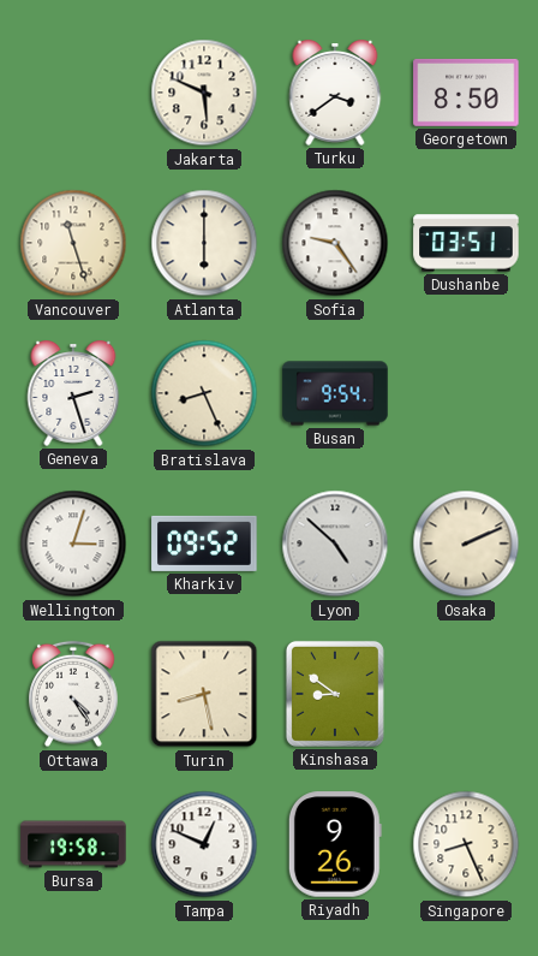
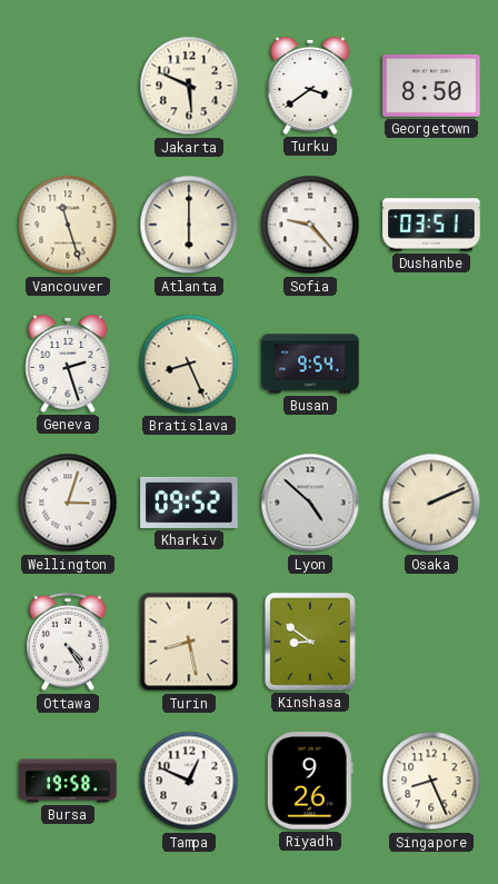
Sofia: 9:24 -> 9:23
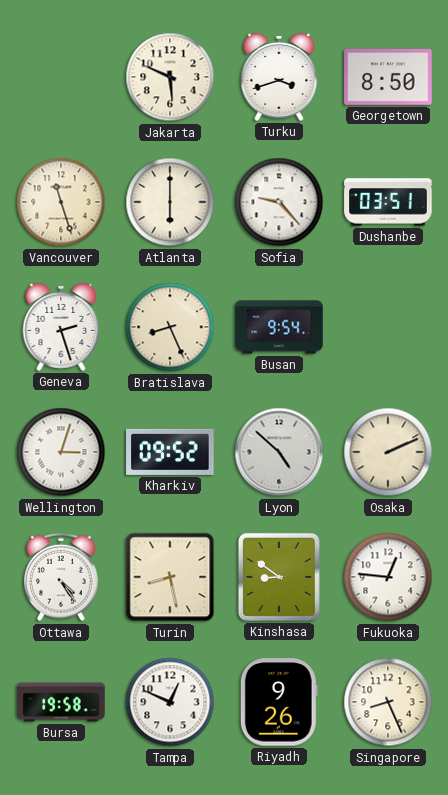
Turku: 3:39 -> 3:42
Fukuoka: none -> 12:46
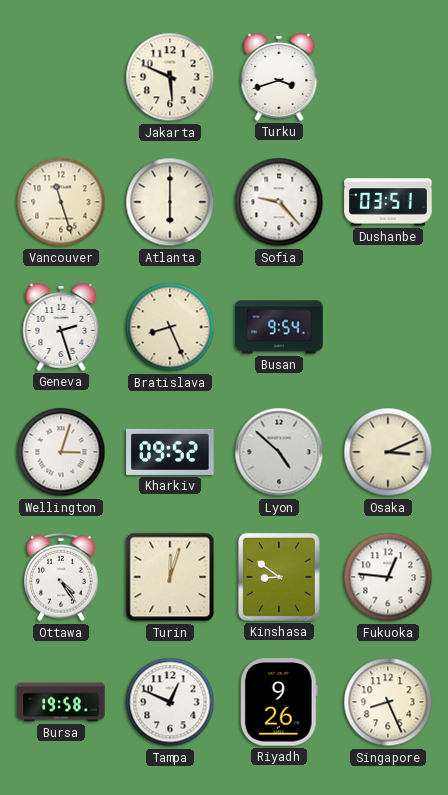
Georgetown: 8:50 -> none
Osaka: 2:11 -> 3:11
Turin: 8:28 -> 12:03
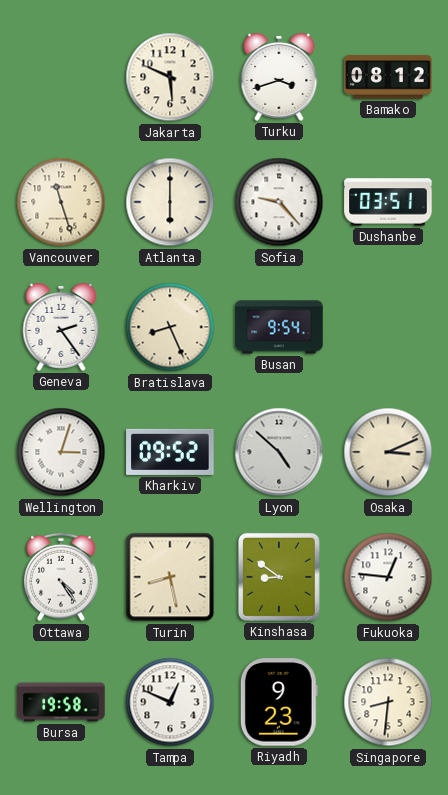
Bamako: none -> 08:12
Geneva: 2:27 -> 2:24
Turin: 12:03 -> 8:28
Riyadh: 9:26 -> 9:23
Singapore: 8:26 -> 8:31
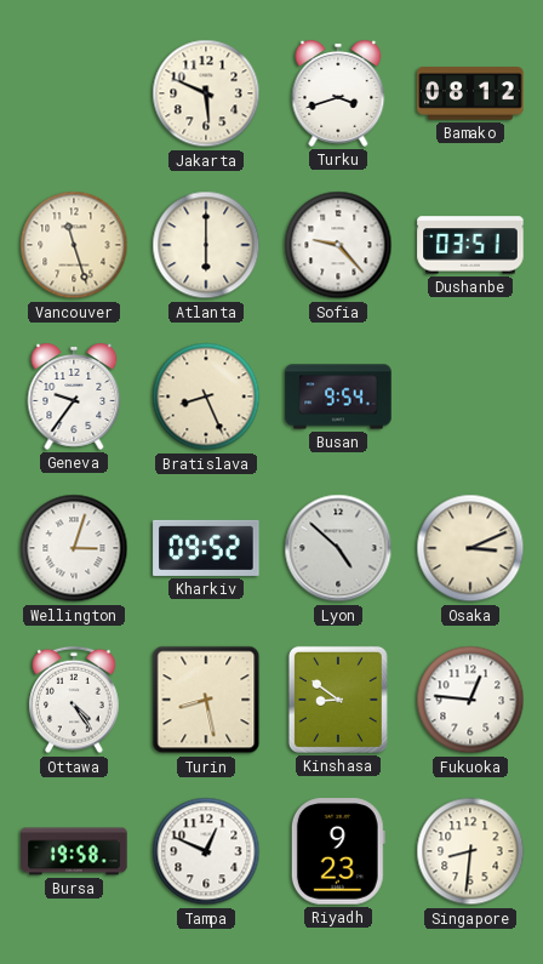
Geneva: 2:24 -> 9:36
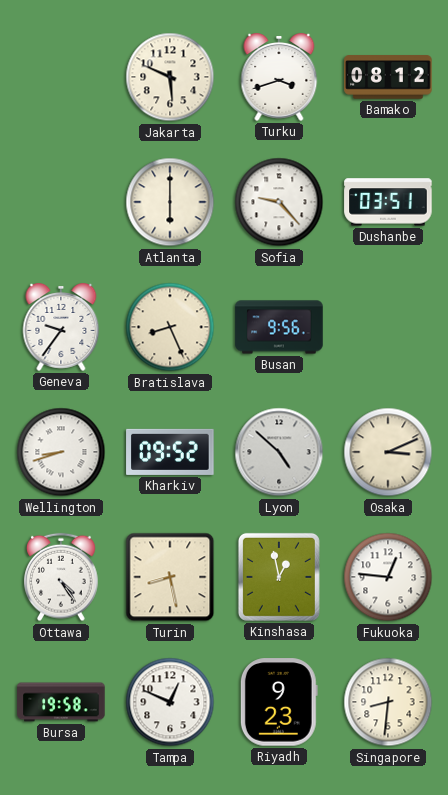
Vancouver: 11:27 -> none
Busan: 9:54 -> 9:56
Wellington: 3:03 -> 8:42
Kinshasa: 8:51 -> 12:58
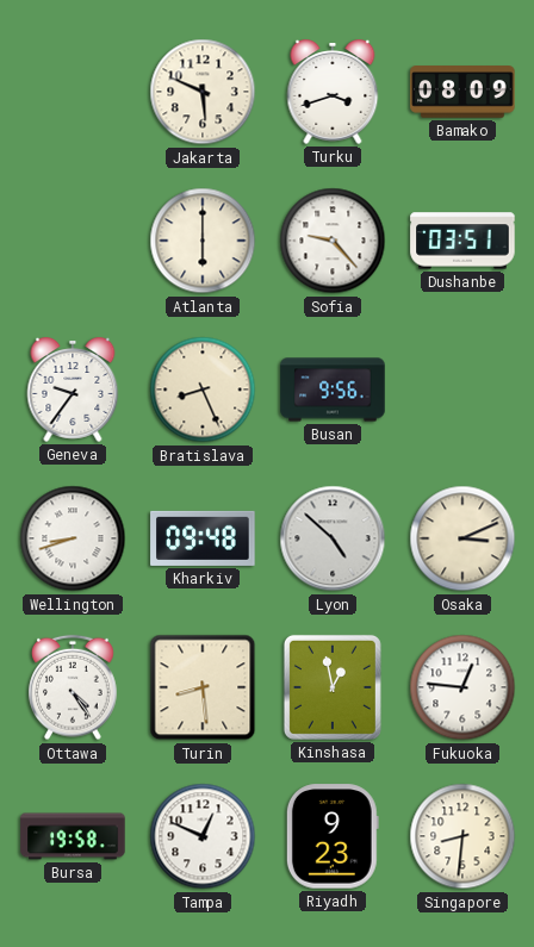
Bamako: 08:12 -> 08:09
Kharkiv: 09:52 -> 09:48
Turin: 8:28 -> 8:29
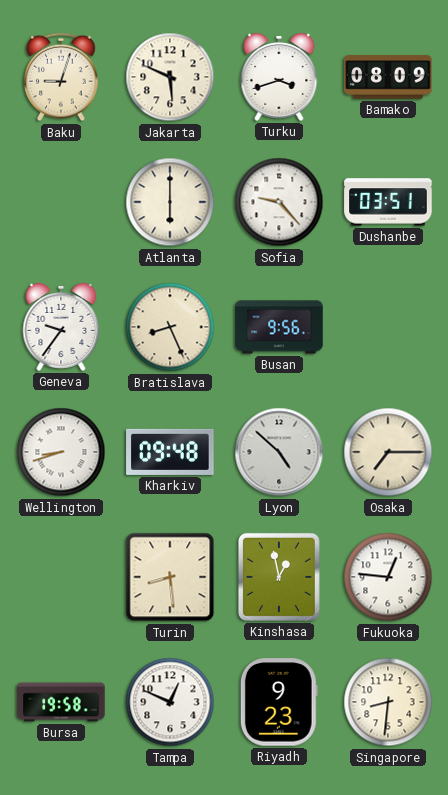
Baku: none -> 9:03
Osaka: 3:11 -> 7:15
Ottawa: 4:24 -> none
